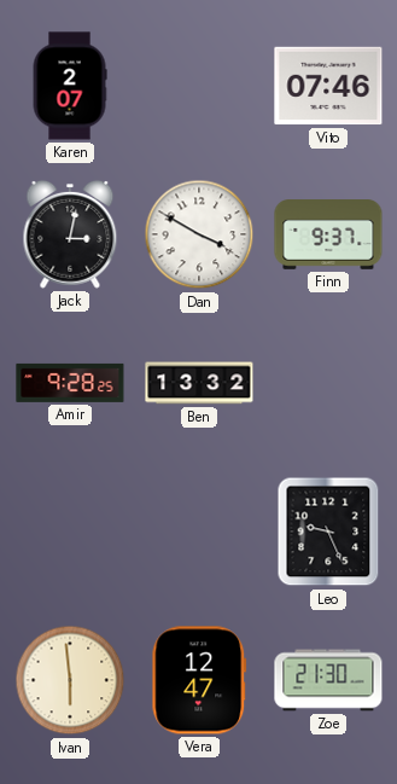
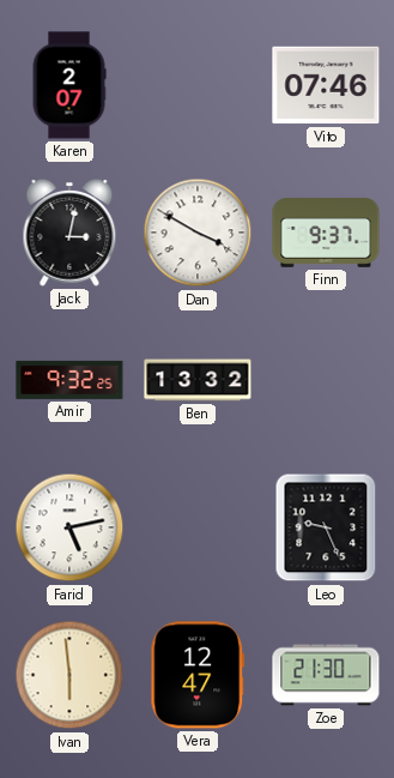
Amir: 9:28 -> 9:32
Farid: none -> 5:13
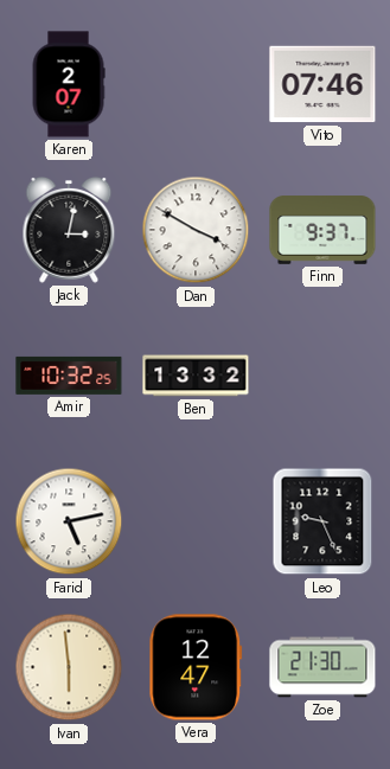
Amir: 9:32 -> 10:32
